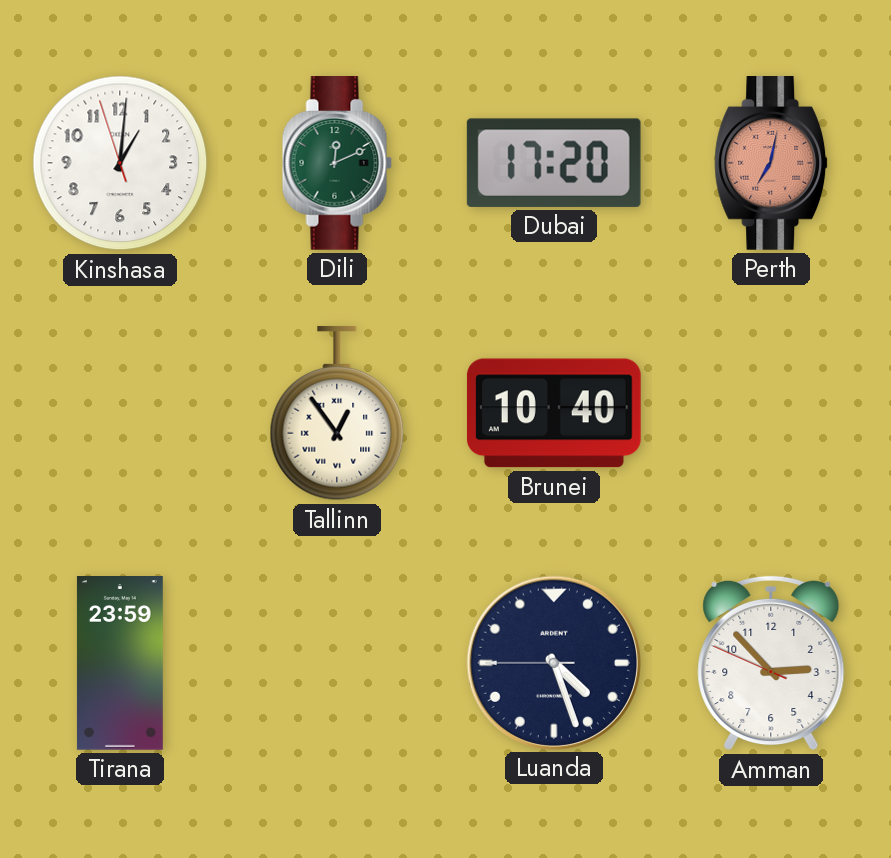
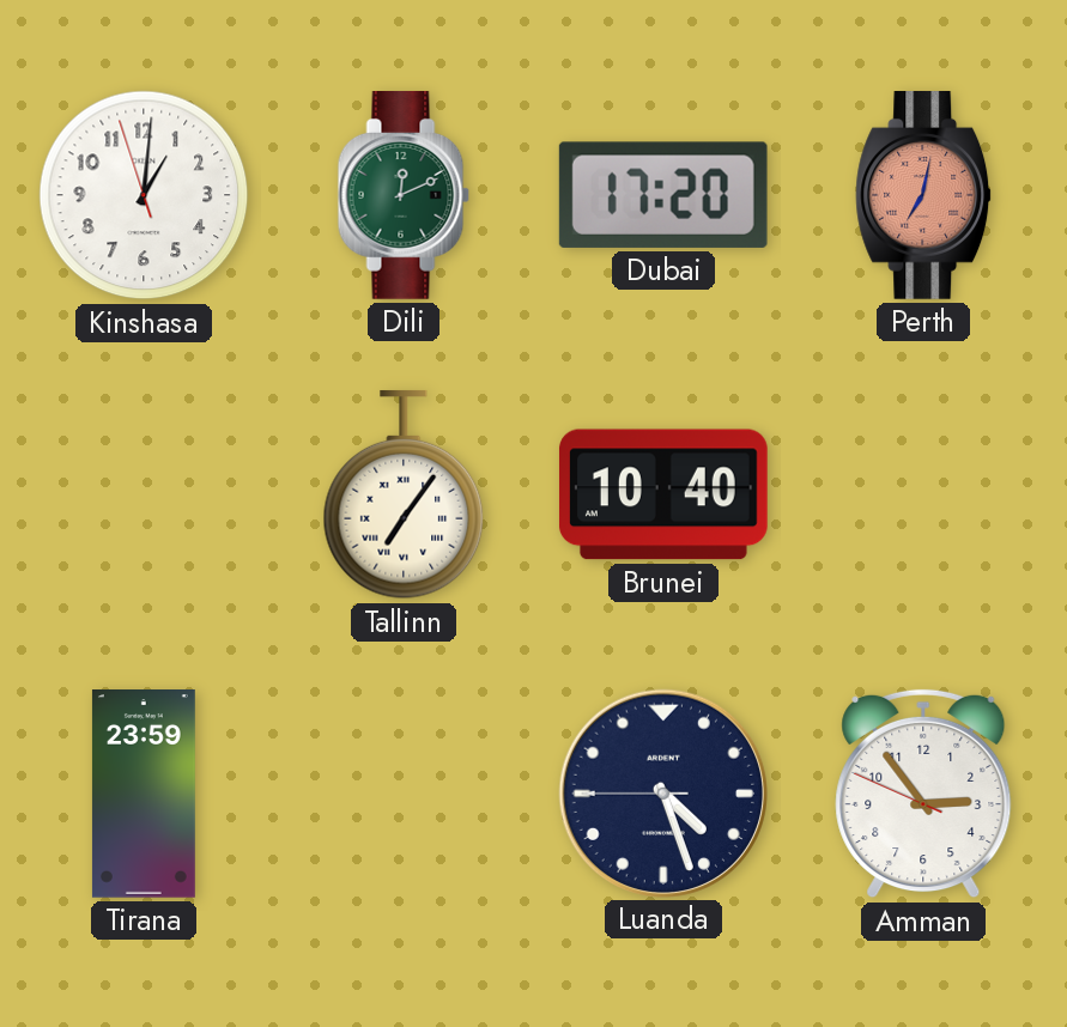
Tallinn: 12:54 -> 7:06
Amman: 2:52 -> 2:53
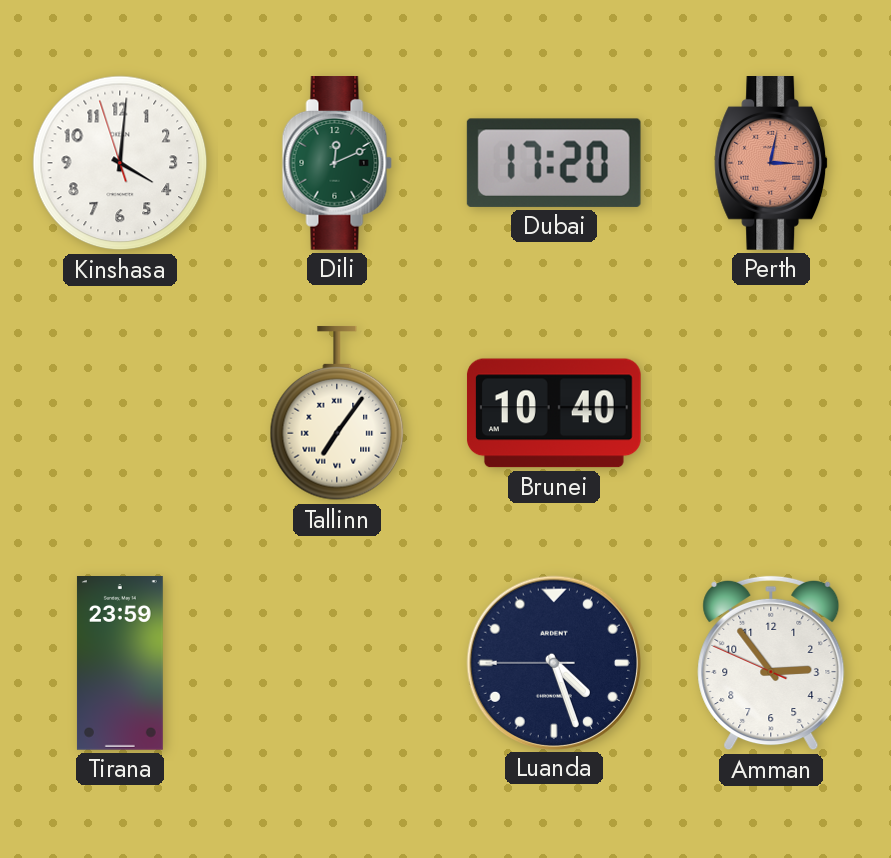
Kinshasa: 1:00 -> 4:00
Perth: 7:02 -> 3:02
